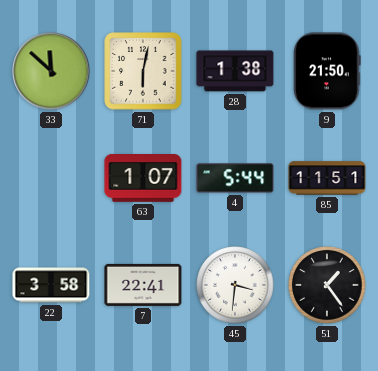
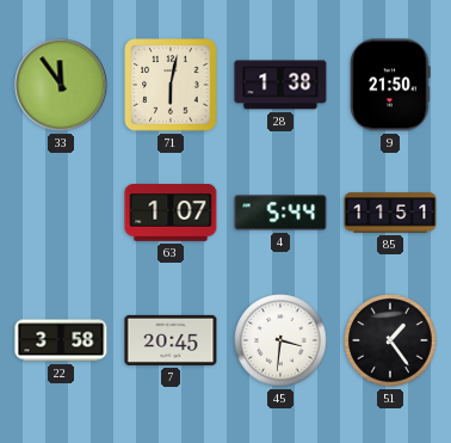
33: 11:52 -> 11:54
7: 22:41 -> 20:45
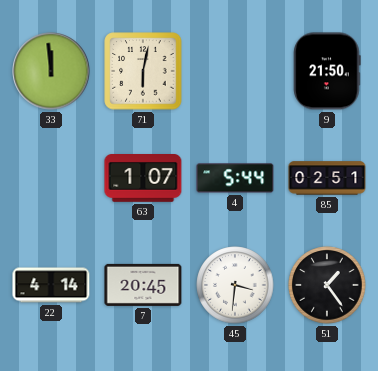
33: 11:54 -> 11:59
28: 1:38 -> none
85: 11:51 -> 02:51
22: 3:58 -> 4:14
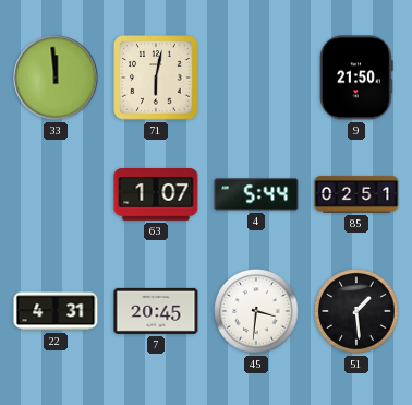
22: 4:14 -> 4:31
51: 1:24 -> 1:29
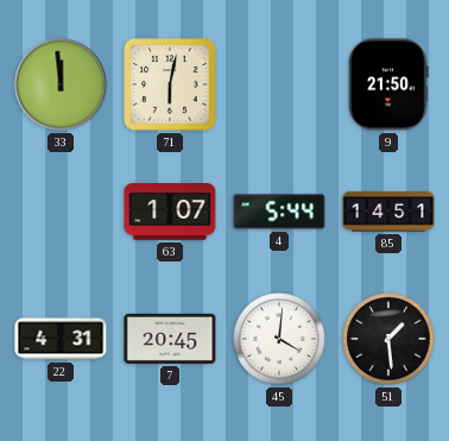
85: 02:51 -> 14:51
45: 3:31 -> 4:01
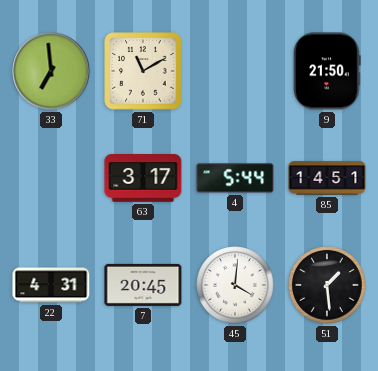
33: 11:59 -> 6:59
71: 6:02 -> 11:10
63: 1:07 -> 3:17
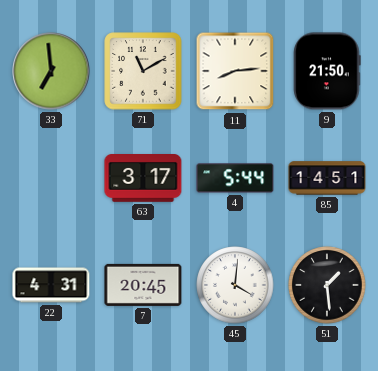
11: none -> 8:14
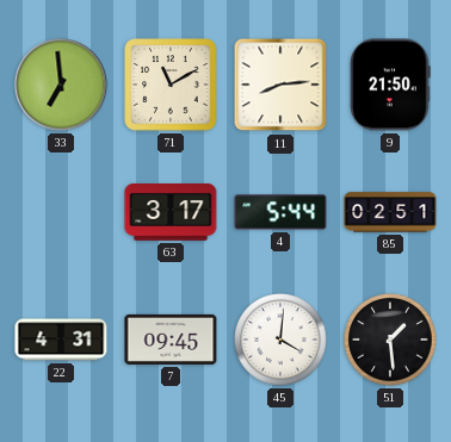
85: 14:51 -> 02:51
7: 20:45 -> 09:45
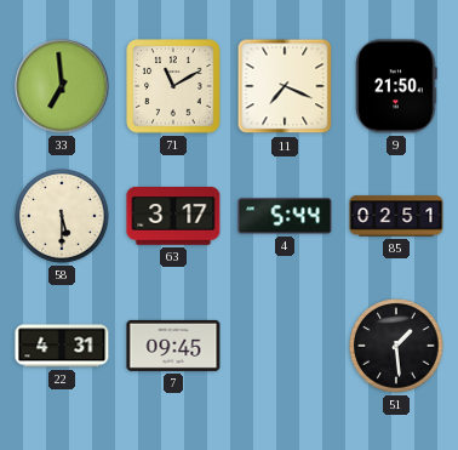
11: 8:14 -> 7:19
58: none -> 5:30
45: 4:01 -> none
